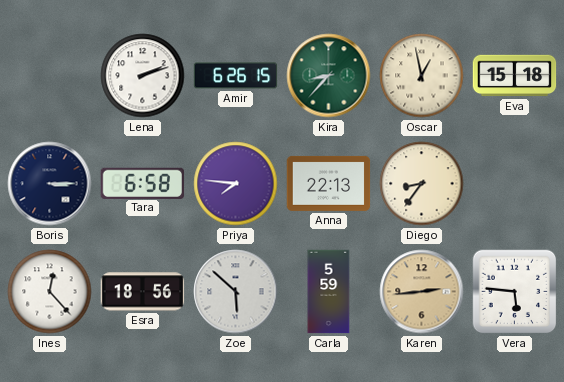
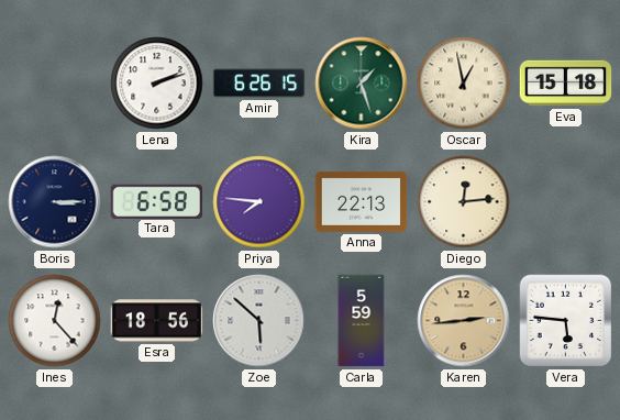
Kira: 8:37 -> 1:27
Diego: 8:36 -> 12:14
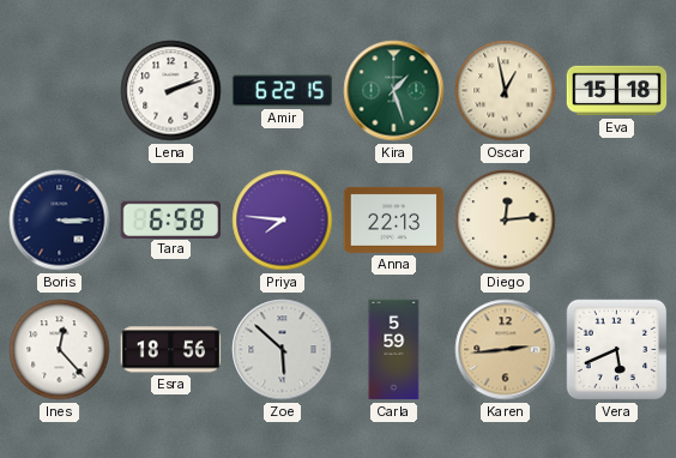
Amir: 6:26 -> 6:22
Vera: 5:46 -> 5:41
